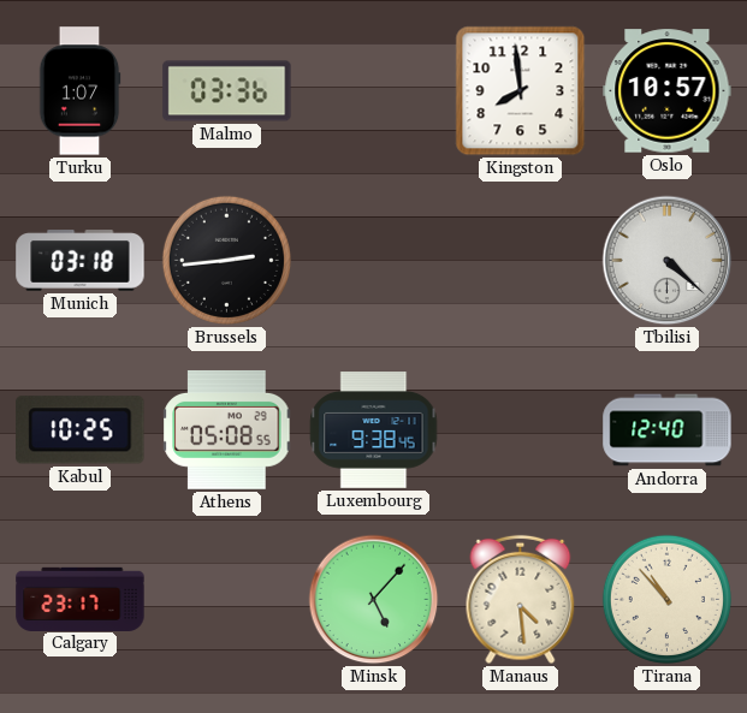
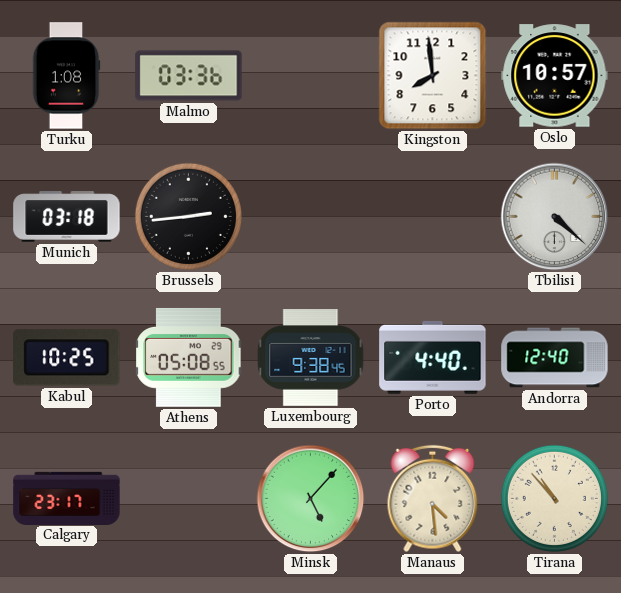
Turku: 1:07 -> 1:08
Porto: none -> 4:40
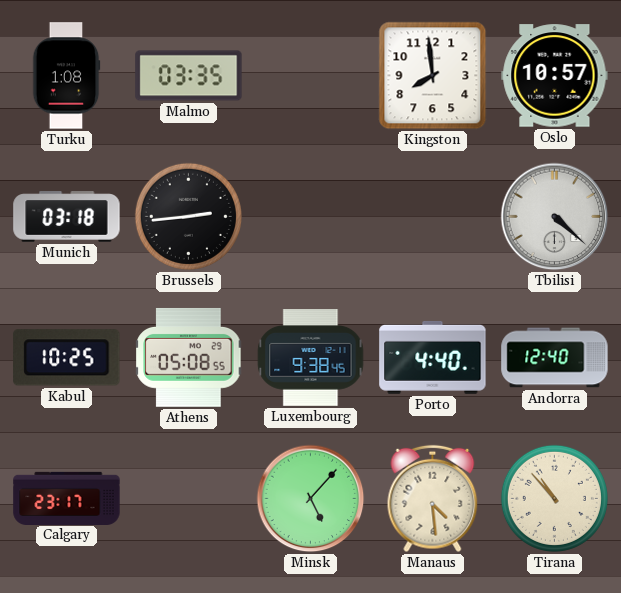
Malmo: 03:36 -> 03:35
